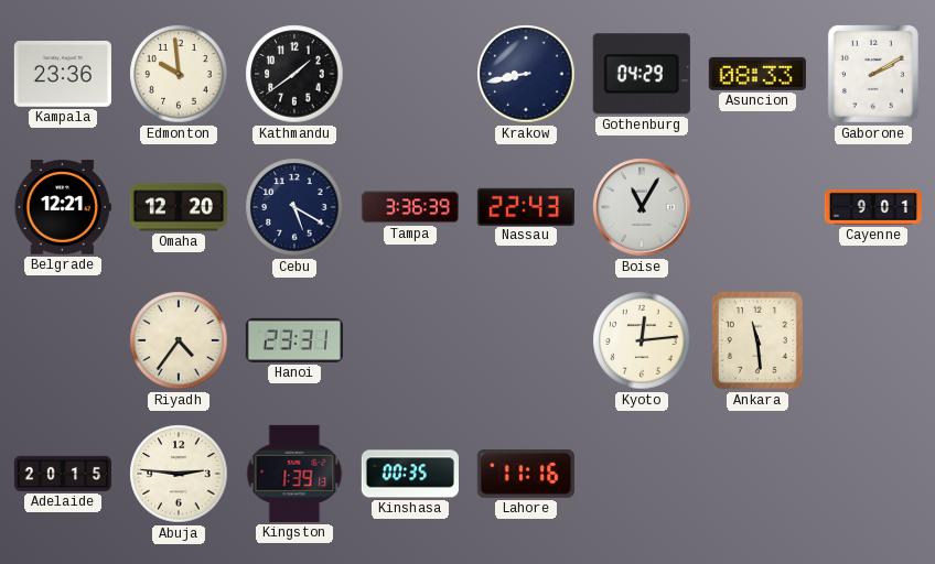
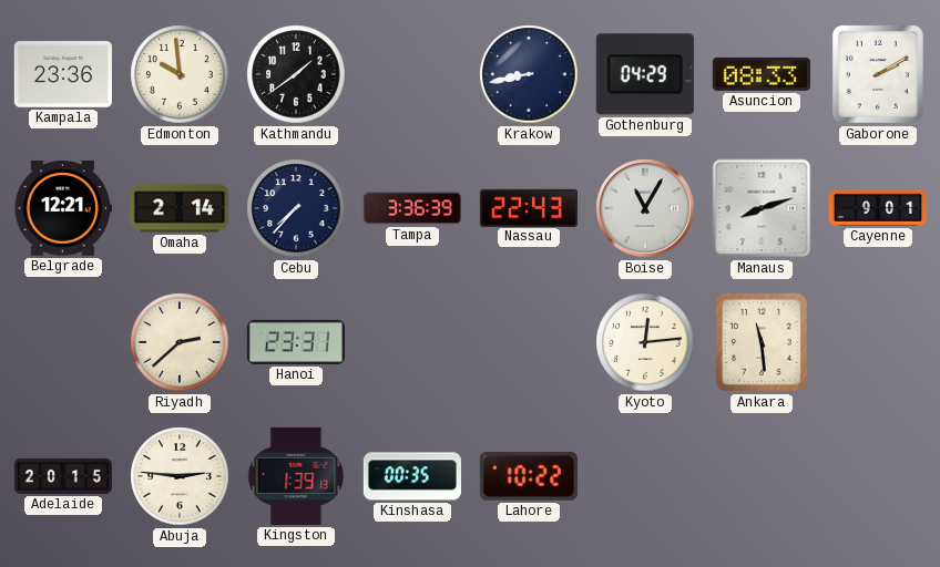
Omaha: 12:20 -> 2:14
Cebu: 5:20 -> 7:37
Manaus: none -> 8:12
Riyadh: 4:36 -> 2:38
Lahore: 11:16 -> 10:22
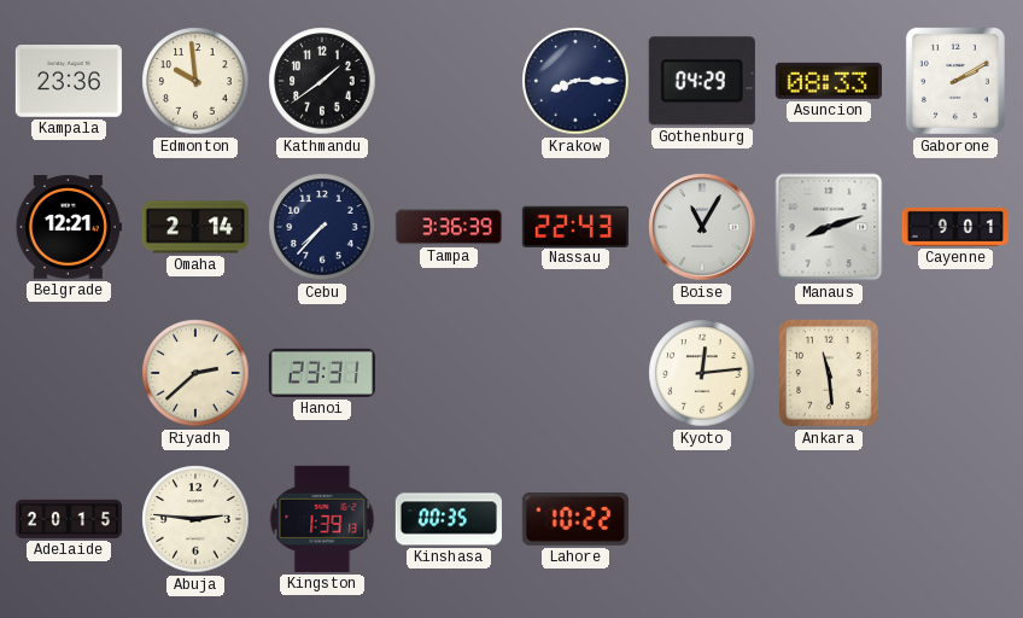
Krakow: 8:43 -> 8:15
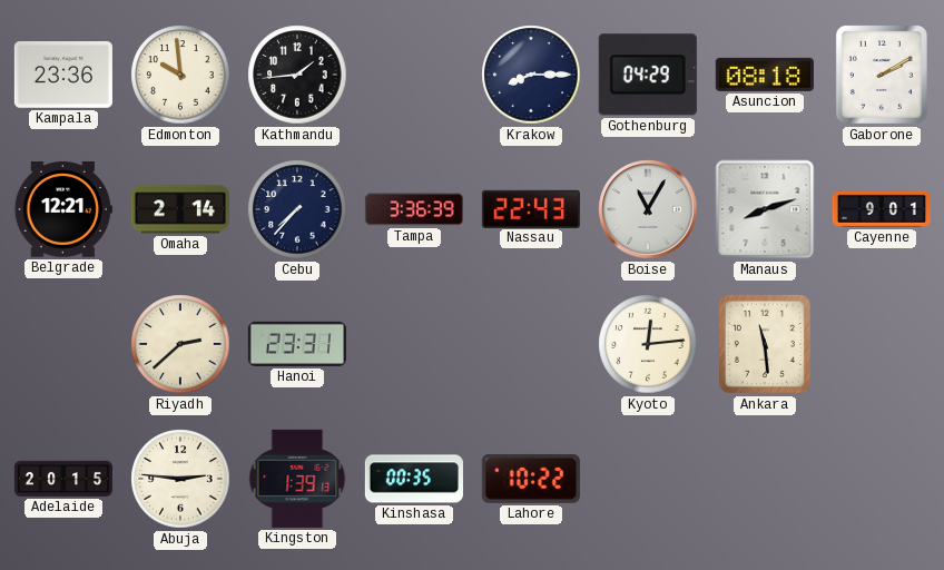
Kathmandu: 1:39 -> 1:44
Asuncion: 08:33 -> 08:18
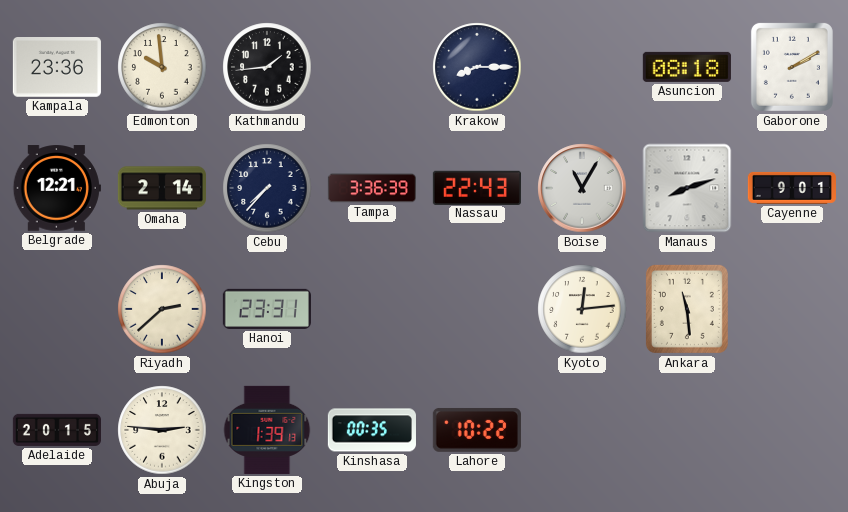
Gothenburg: 04:29 -> none
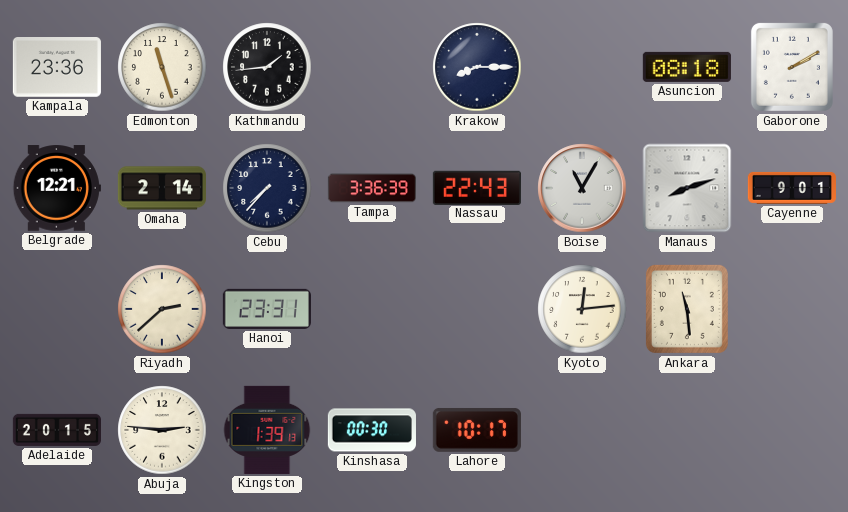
Edmonton: 9:59 -> 11:27
Kinshasa: 00:35 -> 00:30
Lahore: 10:22 -> 10:17
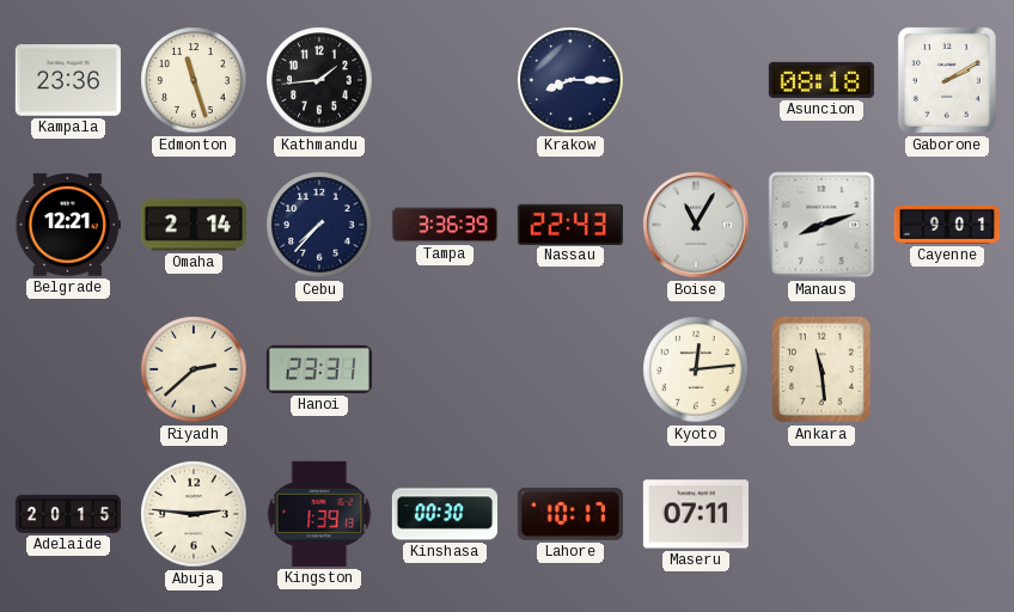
Maseru: none -> 07:11
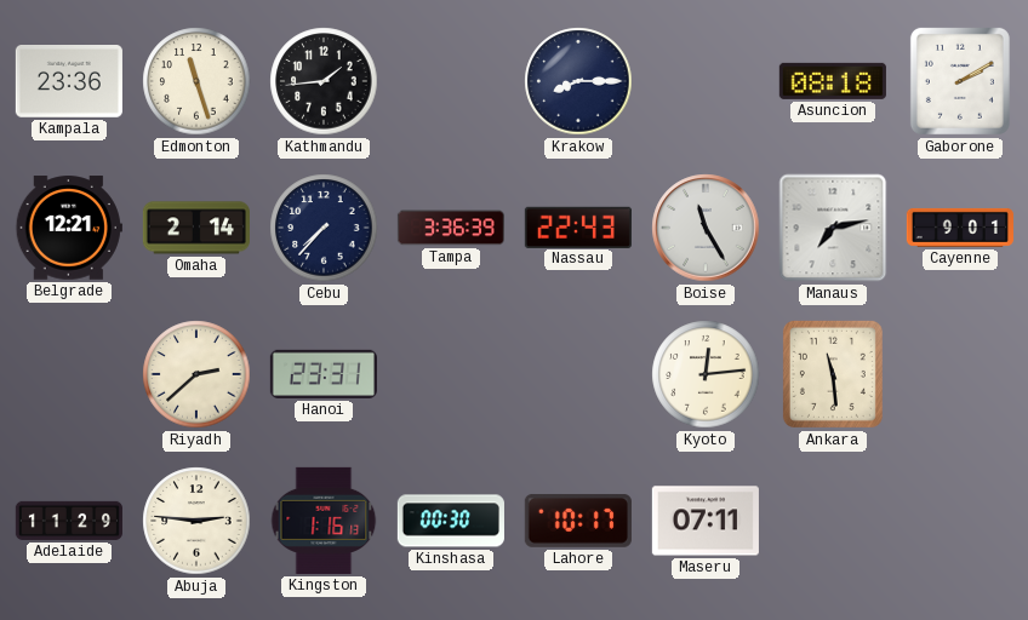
Boise: 11:05 -> 11:25
Manaus: 8:12 -> 7:13
Adelaide: 20:15 -> 11:29
Kingston: 1:39 -> 1:16
